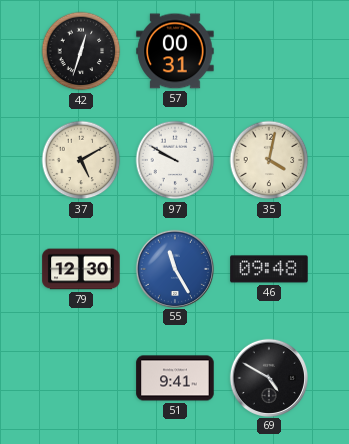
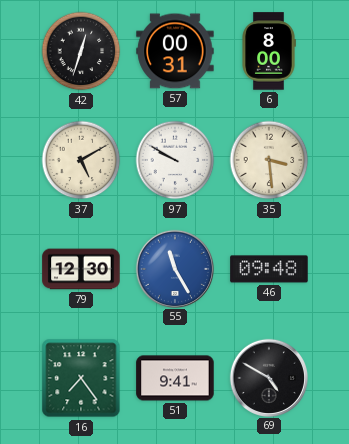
6: none -> 8:00
35: 4:02 -> 3:29
16: none -> 7:24
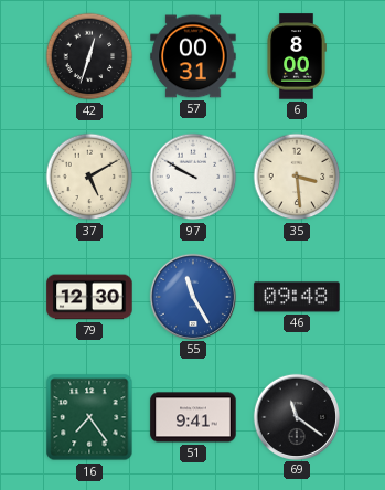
69: 4:50 -> 11:21
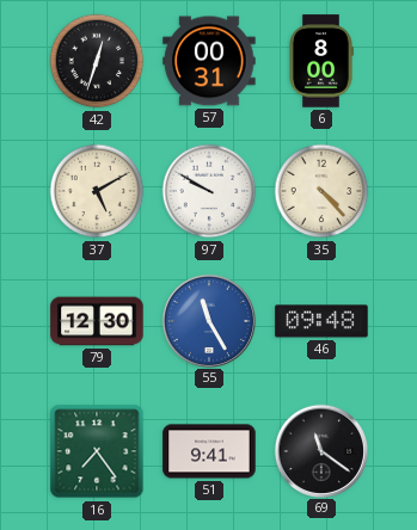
35: 3:29 -> 4:23
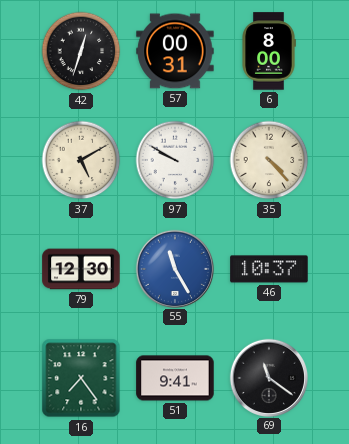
46: 09:48 -> 10:37
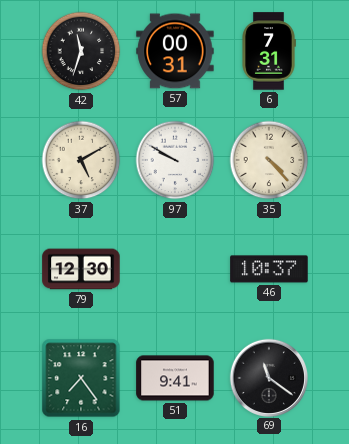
42: 12:33 -> 11:33
6: 8:00 -> 7:31
55: 11:25 -> none
